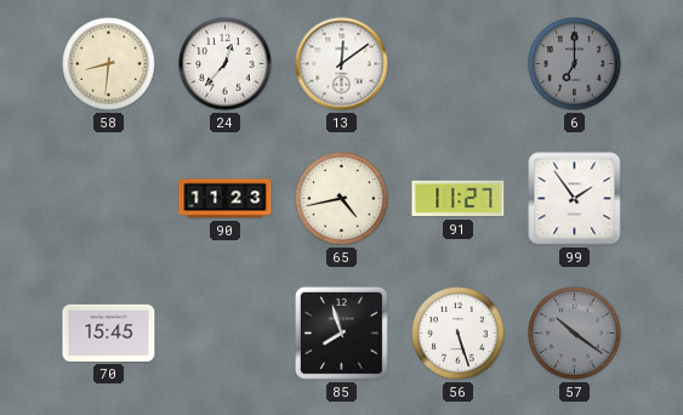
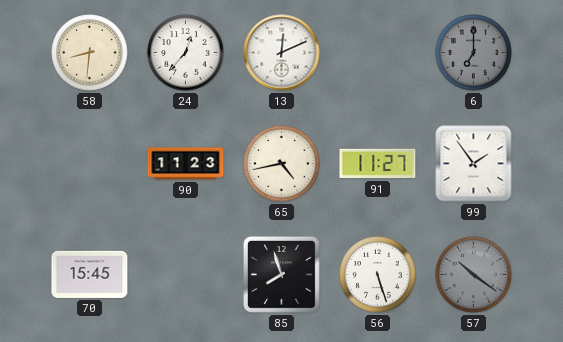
13: 12:09 -> 12:11
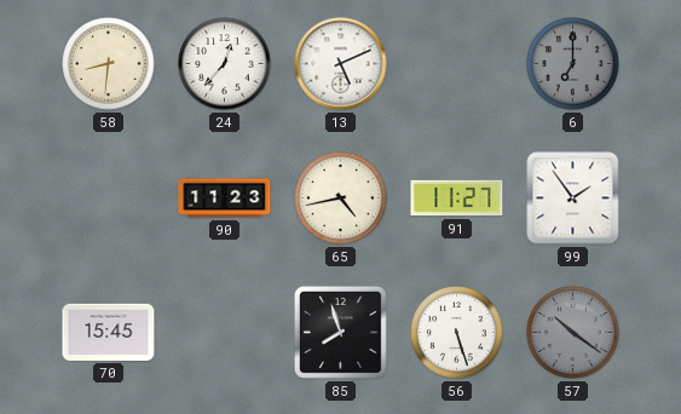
13: 12:11 -> 5:11
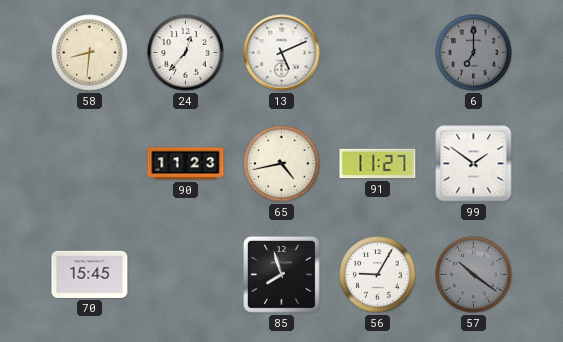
99: 1:54 -> 1:51
56: 5:27 -> 9:05
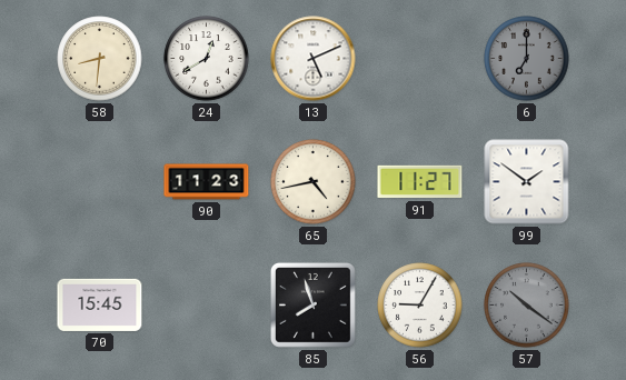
24: 12:37 -> 12:40
